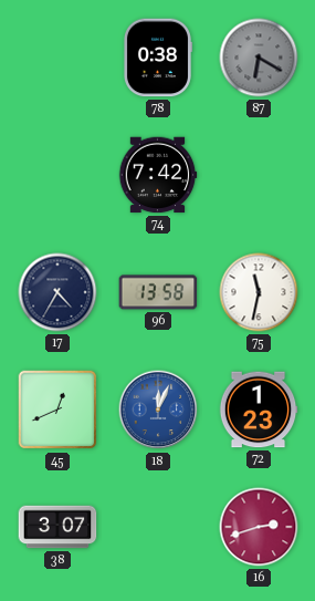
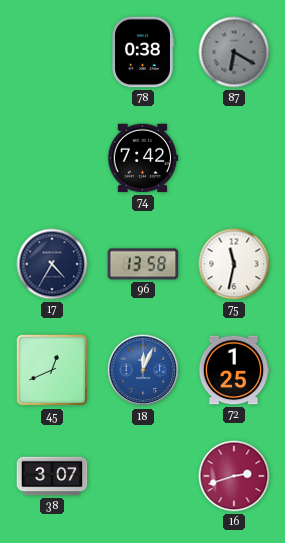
72: 1:23 -> 1:25
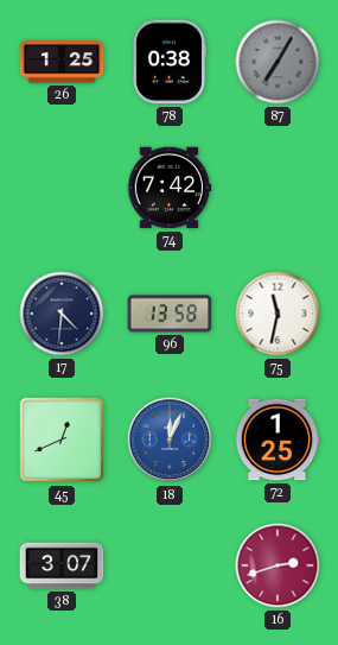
26: none -> 1:25
87: 6:20 -> 7:05
17: 4:35 -> 4:31
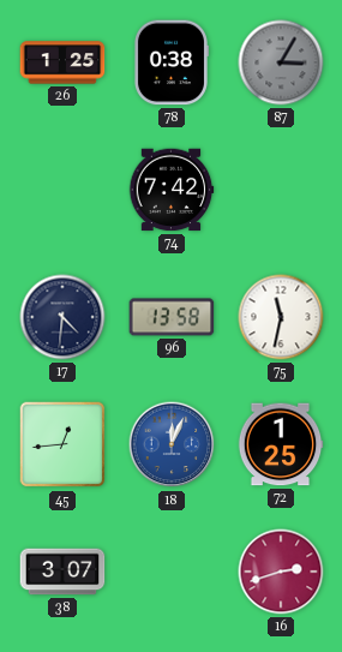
87: 7:05 -> 3:05
45: 12:41 -> 12:44
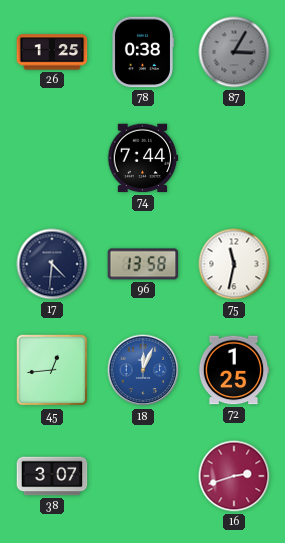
74: 7:42 -> 7:44
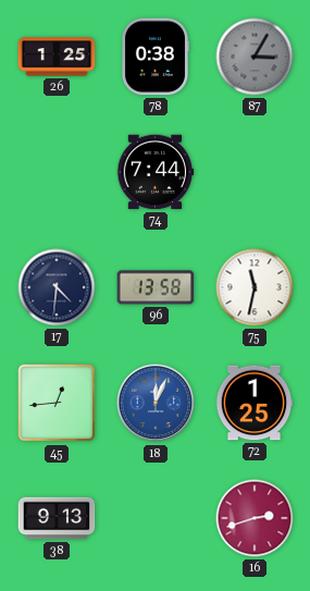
38: 3:07 -> 9:13
